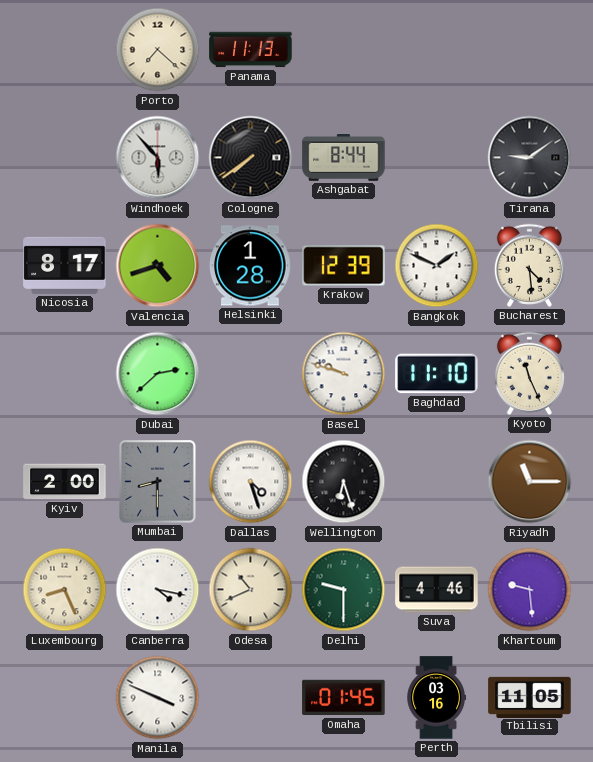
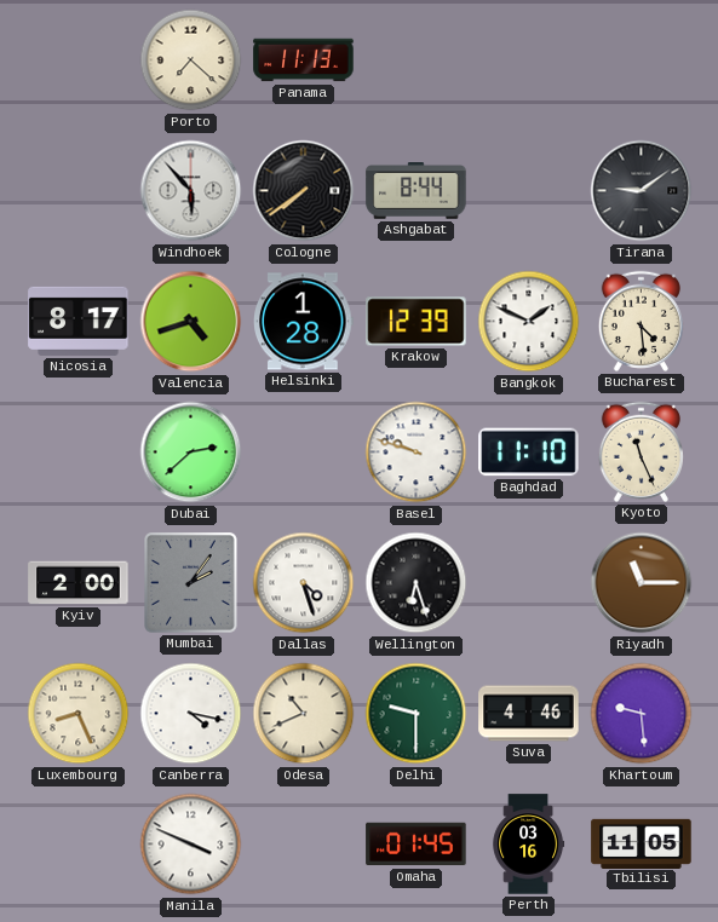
Mumbai: 8:30 -> 2:06
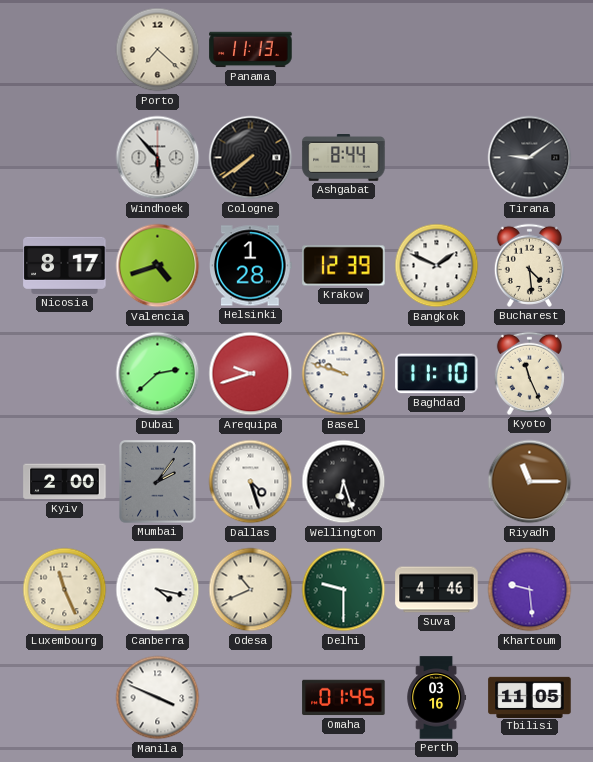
Arequipa: none -> 9:42
Luxembourg: 8:26 -> 11:26
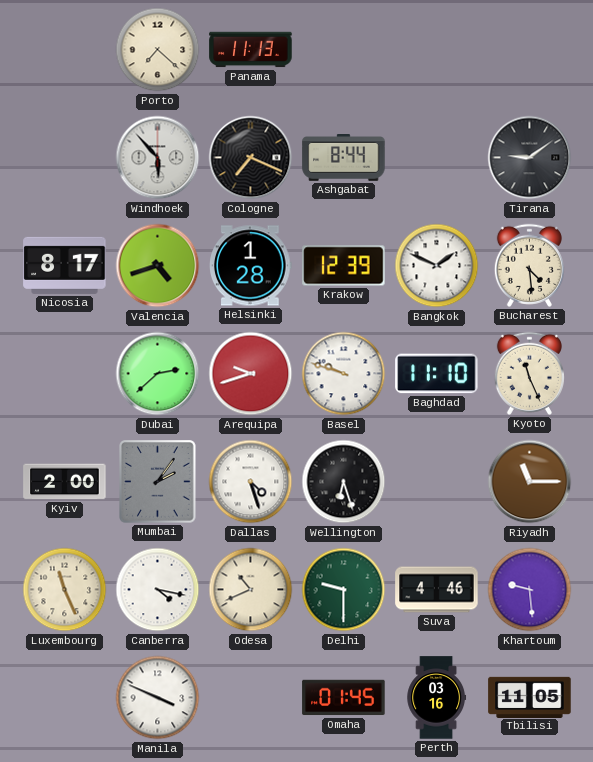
Cologne: 7:39 -> 7:19
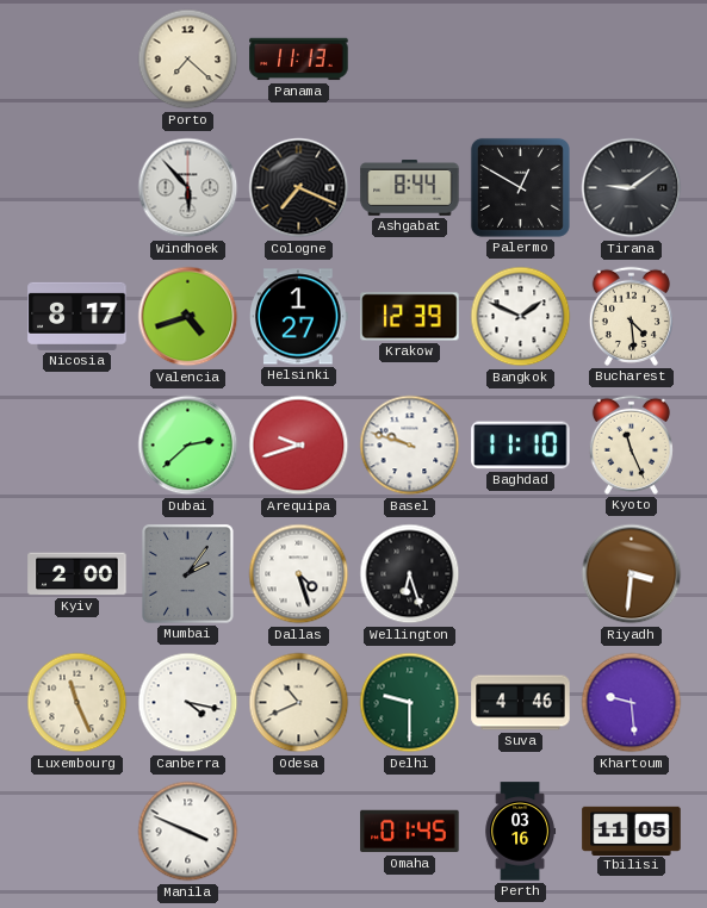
Palermo: none -> 12:50
Helsinki: 1:28 -> 1:27
Riyadh: 11:15 -> 3:31
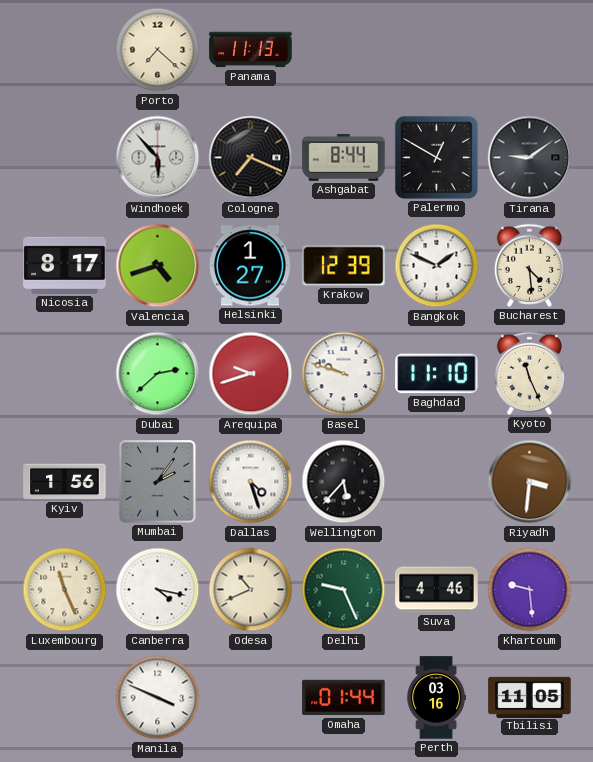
Kyiv: 2:00 -> 1:56
Wellington: 6:27 -> 5:37
Delhi: 9:30 -> 9:26
Omaha: 01:45 -> 01:44
